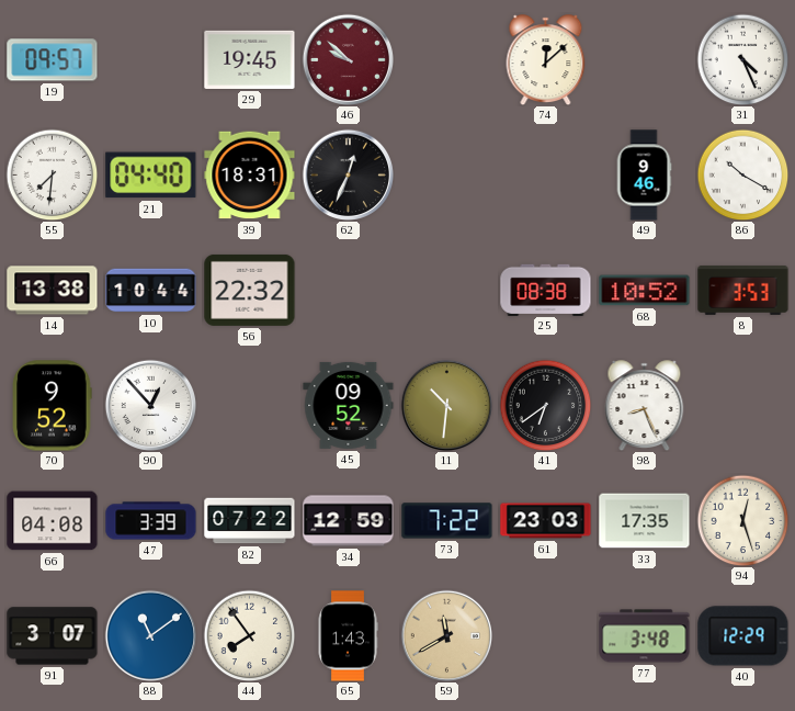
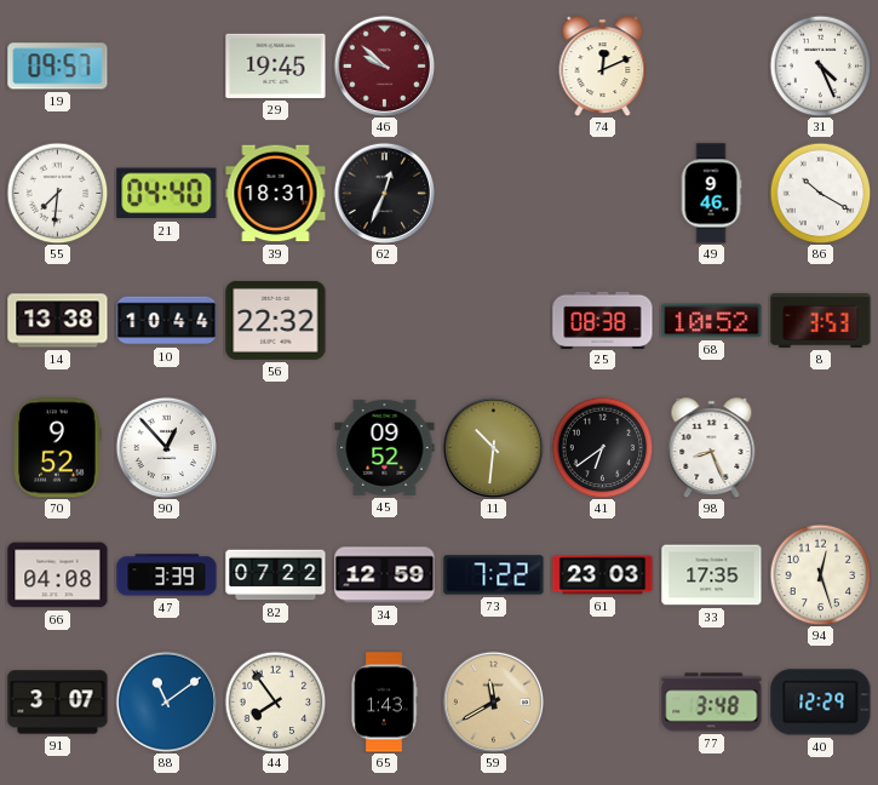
74: 12:08 -> 12:11
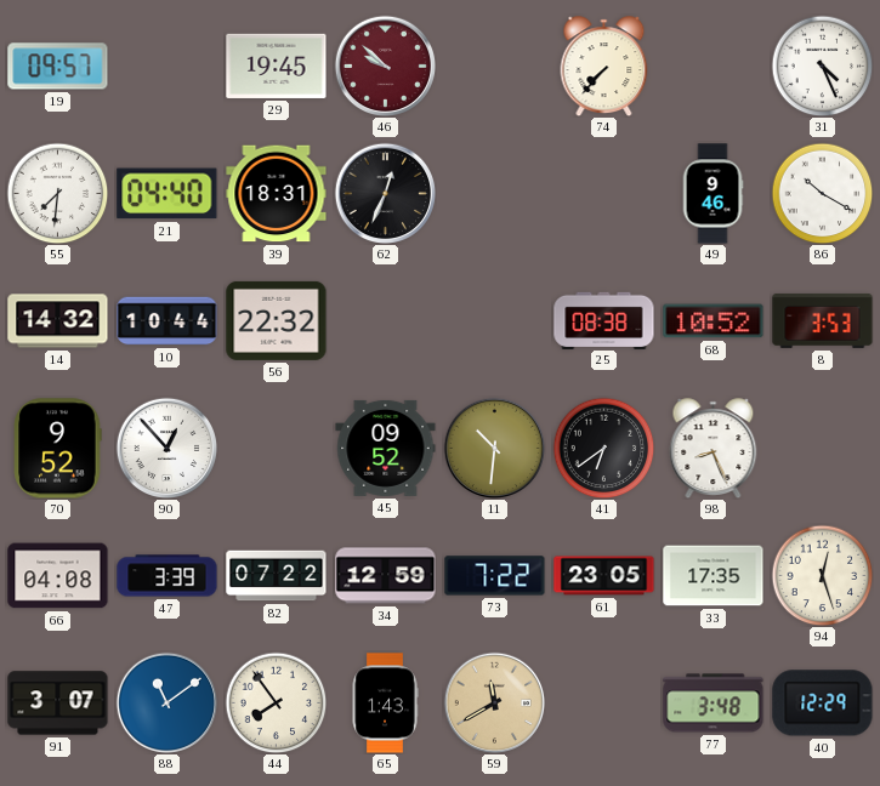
74: 12:11 -> 7:37
14: 13:38 -> 14:32
61: 23:03 -> 23:05
